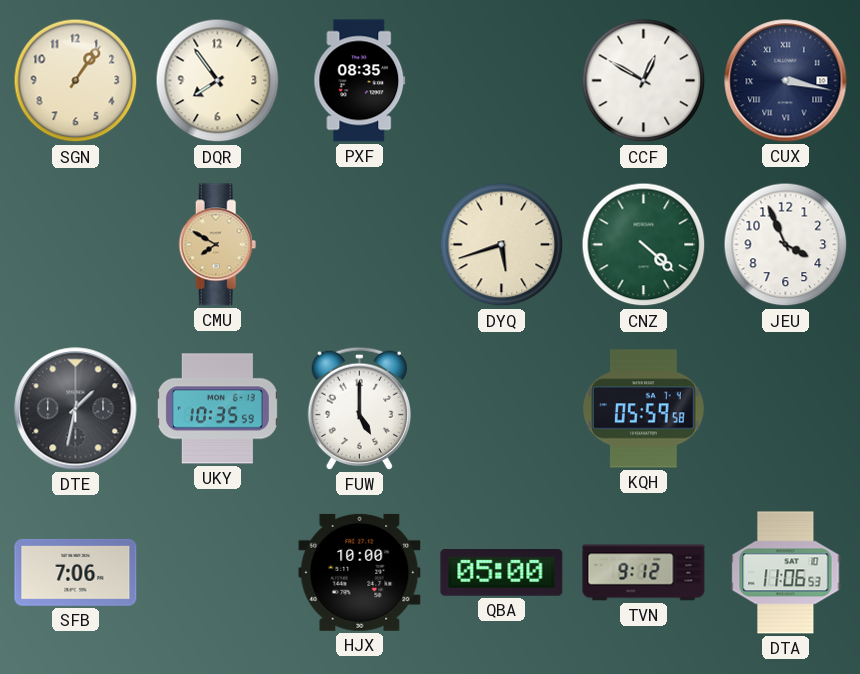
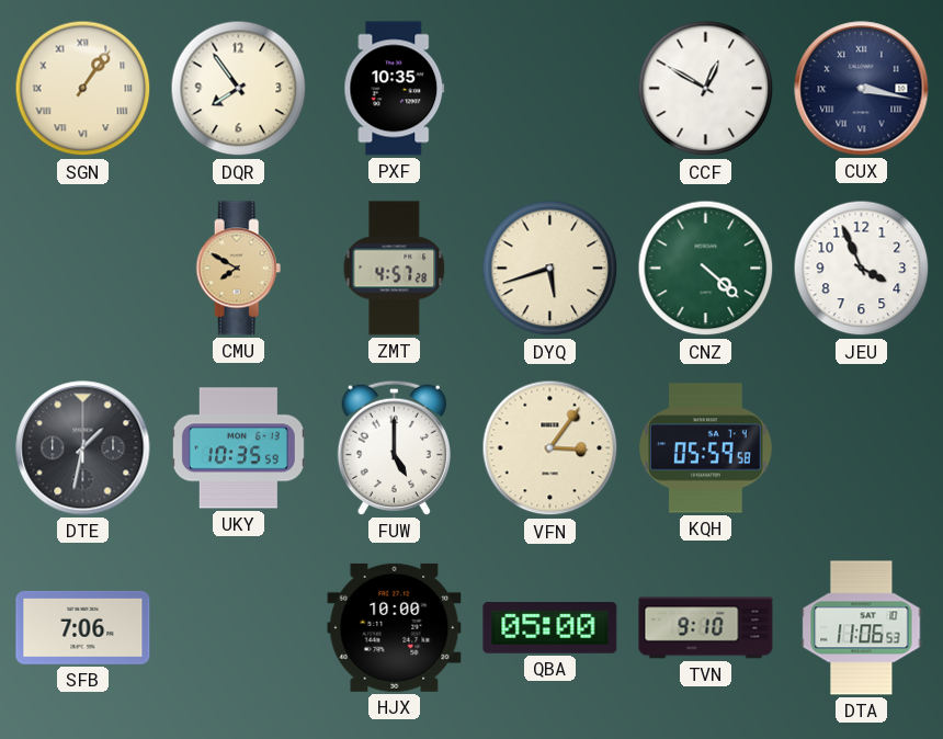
SGN numerals: Arabic -> Roman
PXF: 08:35 -> 10:35
ZMT: none -> 4:57
VFN: none -> 3:06
TVN: 9:12 -> 9:10
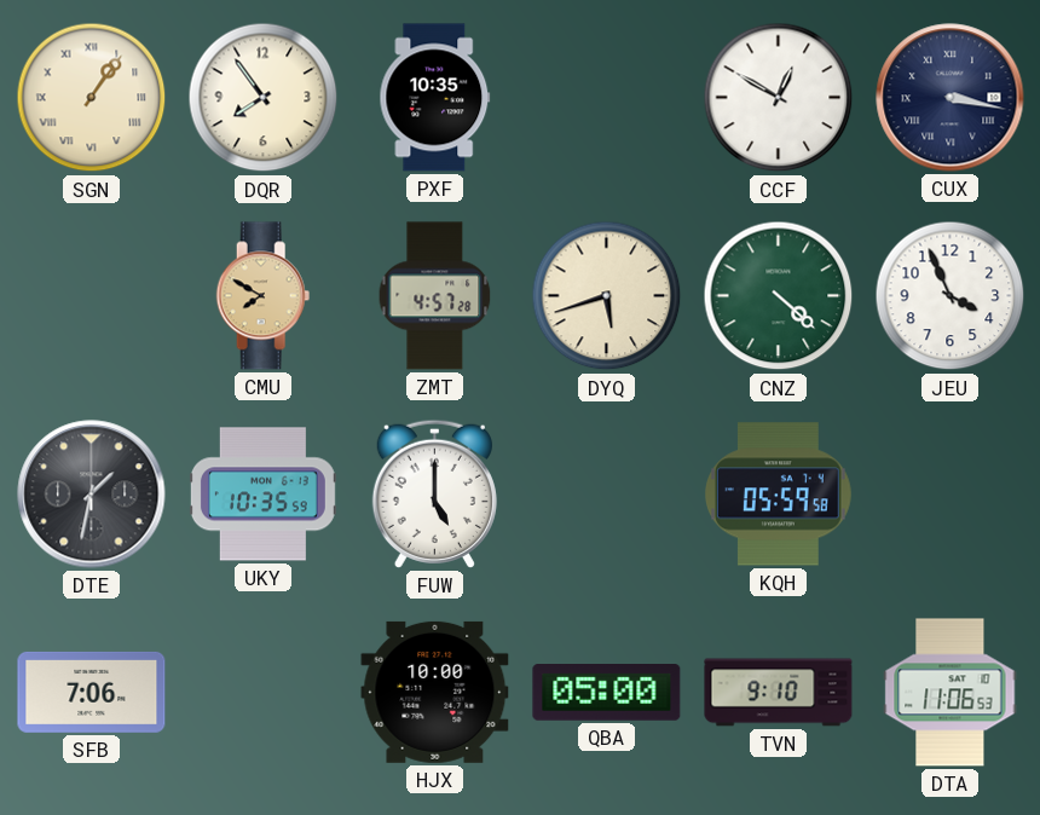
VFN: 3:06 -> none
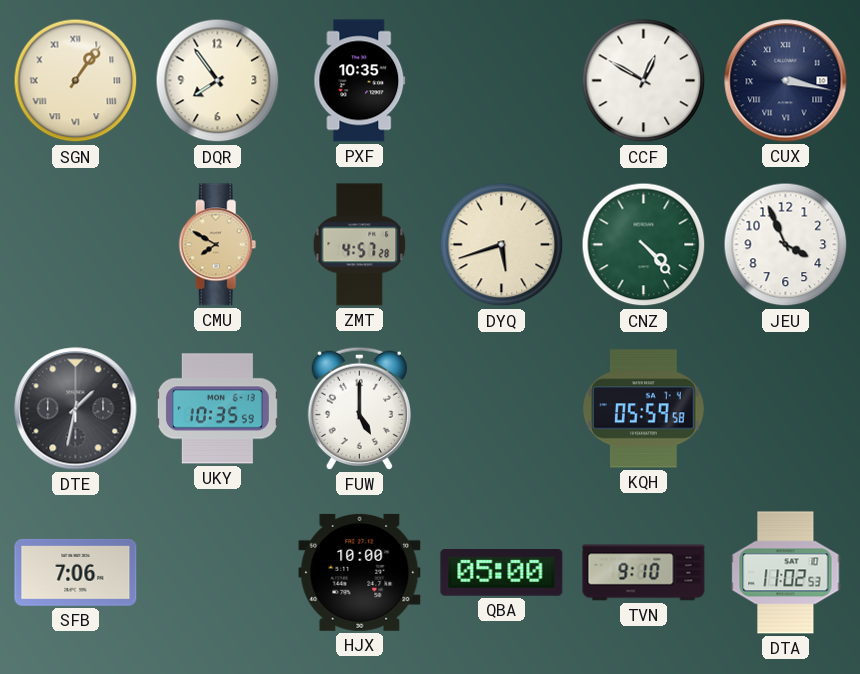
CNZ: 4:22 -> 4:23
DTA: 11:06 -> 11:02
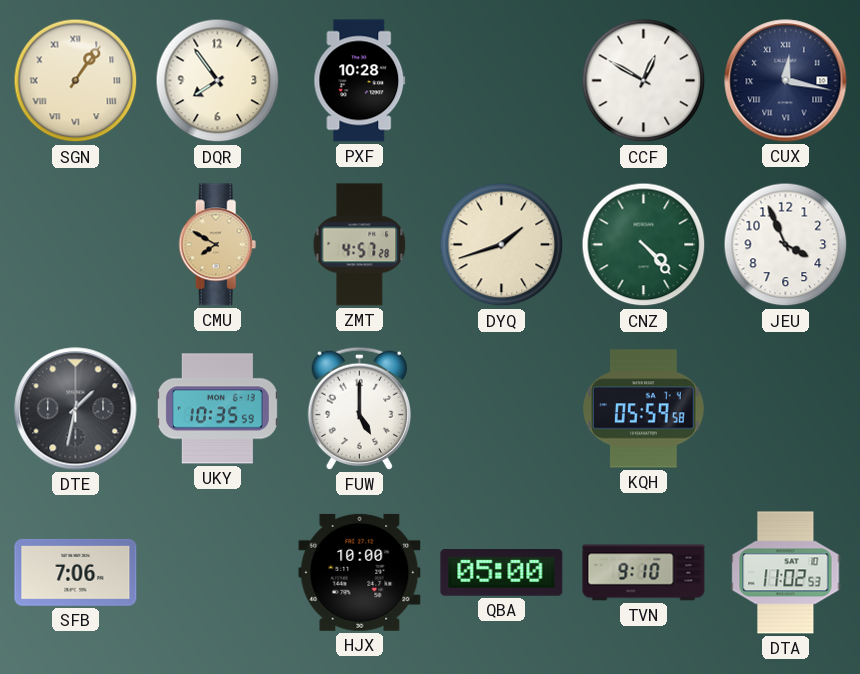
PXF: 10:35 -> 10:28
CUX: 3:17 -> 12:17
DYQ: 5:42 -> 1:42
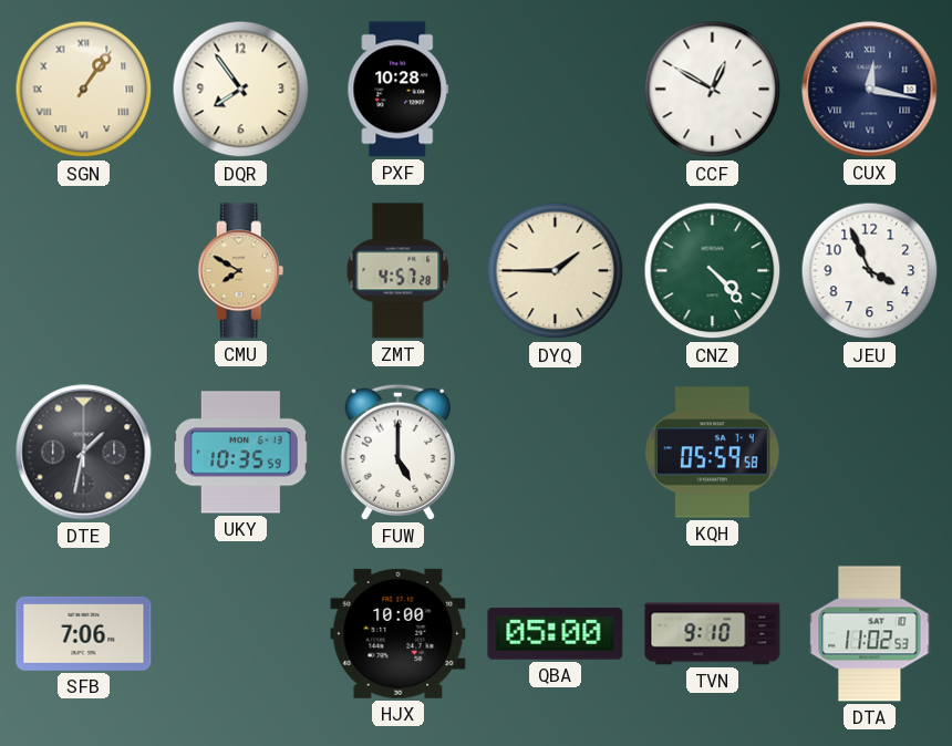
DYQ: 1:42 -> 1:45
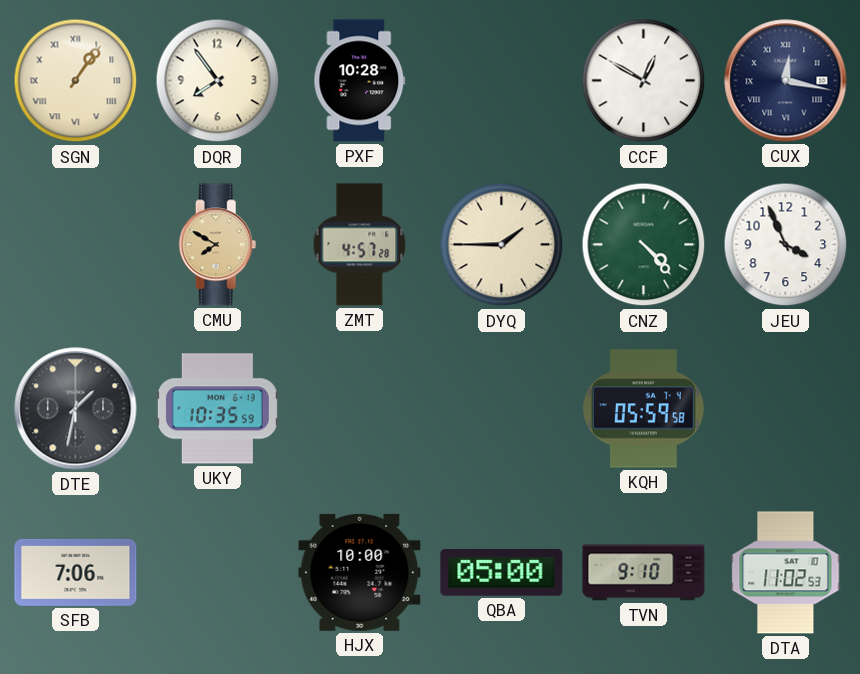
FUW: 5:00 -> none
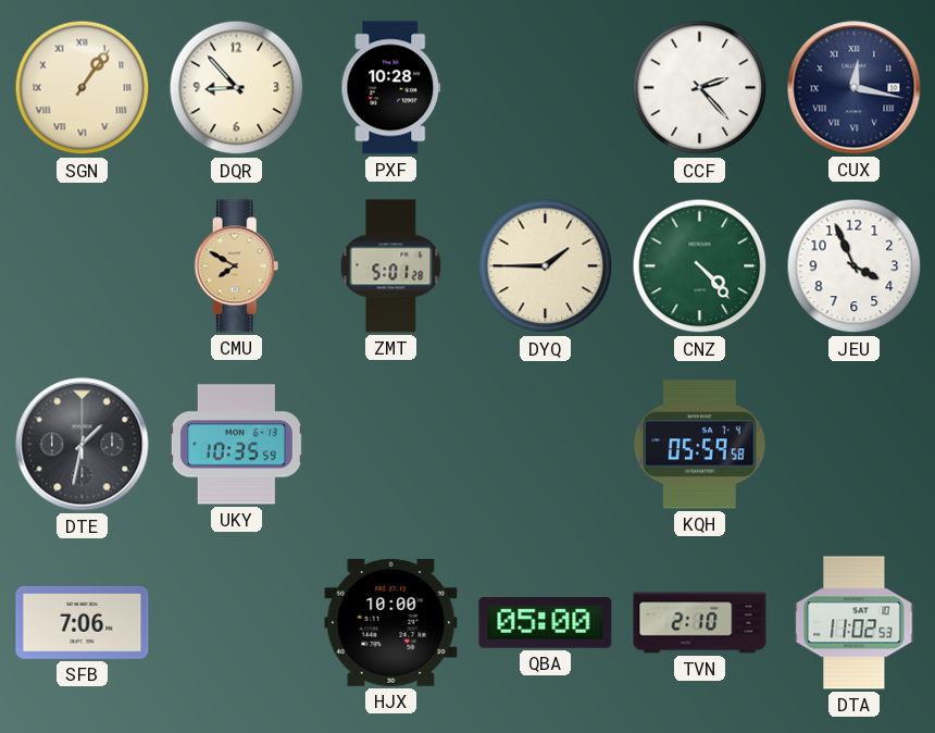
DQR: 7:54 -> 8:53
CCF: 12:50 -> 2:23
ZMT: 4:57 -> 5:01
TVN: 9:10 -> 2:10
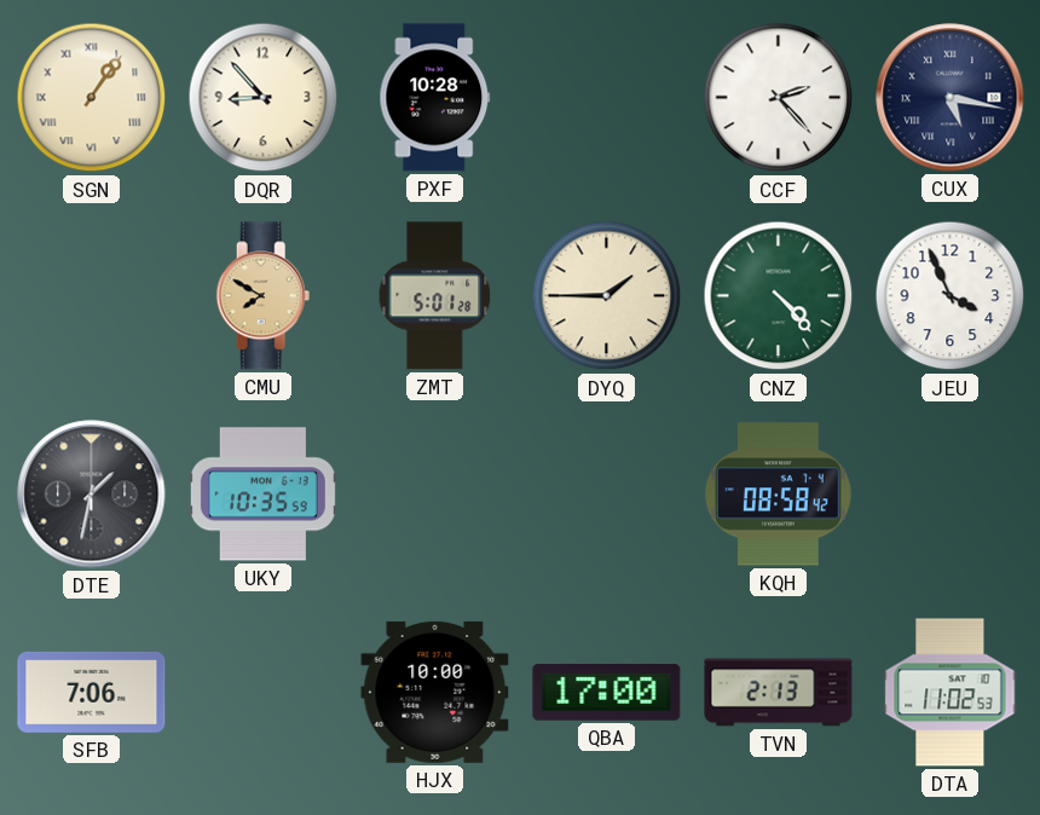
CUX: 12:17 -> 5:17
KQH: 05:59 -> 08:58
QBA: 05:00 -> 17:00
TVN: 2:10 -> 2:13
